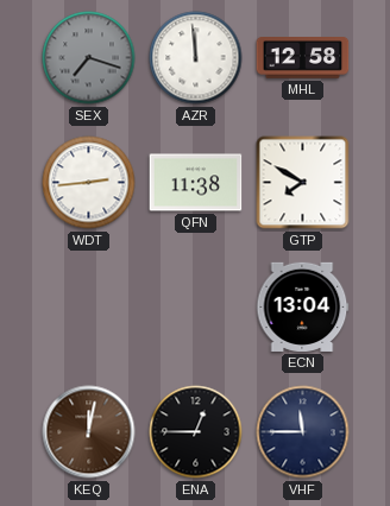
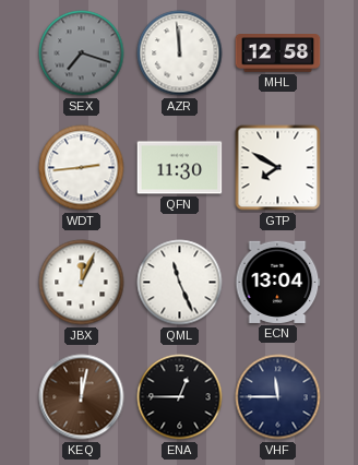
QFN: 11:38 -> 11:30
JBX: none -> 12:04
QML: none -> 11:26
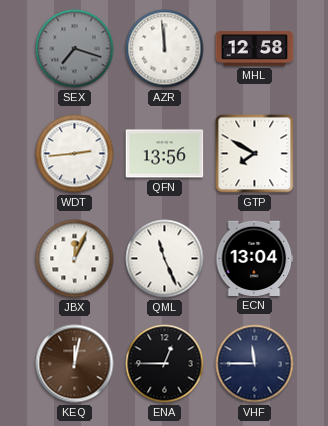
QFN: 11:30 -> 13:56
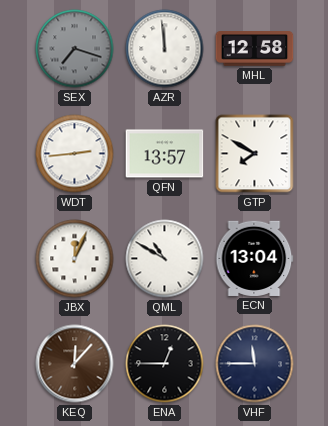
QFN: 13:56 -> 13:57
QML: 11:26 -> 10:50
KEQ: 12:02 -> 12:07
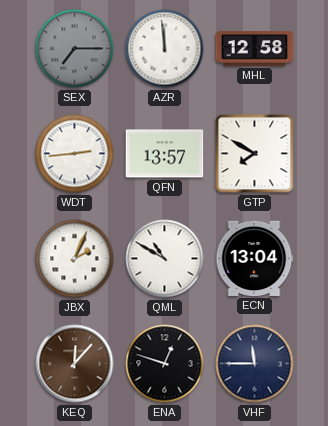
SEX: 7:18 -> 7:15
JBX: 12:04 -> 2:04
ENA: 12:45 -> 12:48
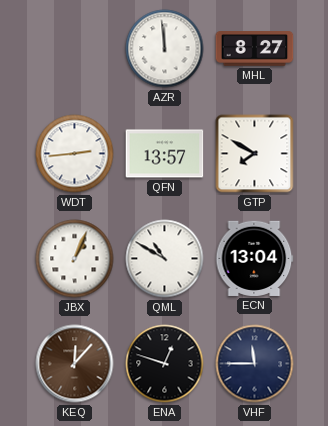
SEX: 7:15 -> none
MHL: 12:58 -> 8:27
JBX: 2:04 -> 1:04
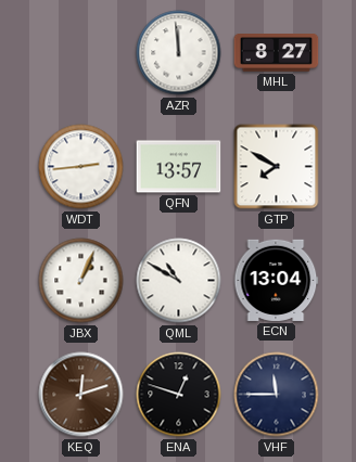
KEQ: 12:07 -> 12:12
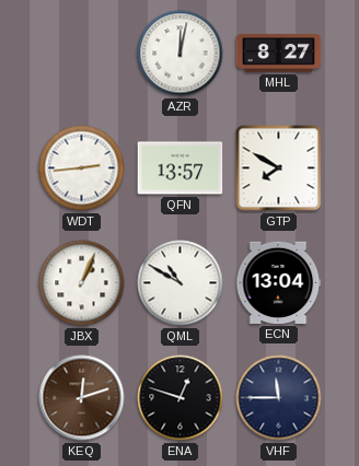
AZR: 11:59 -> 12:02
